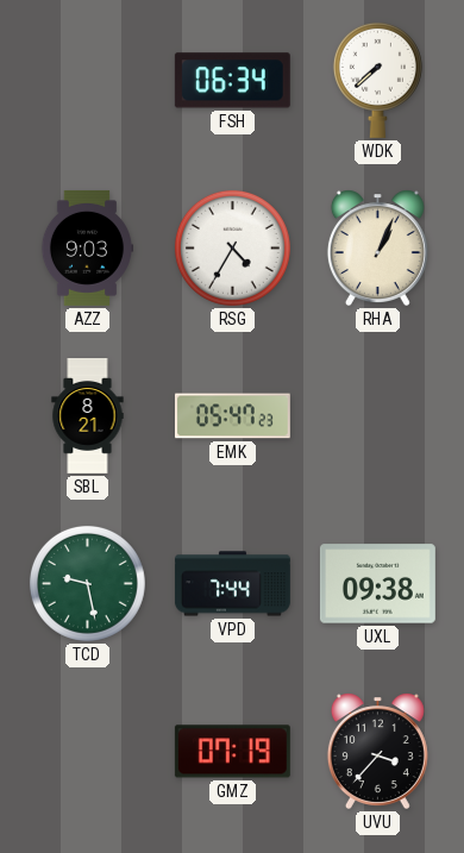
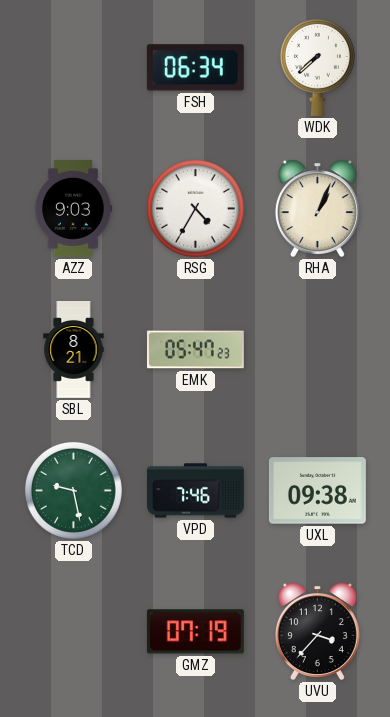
VPD: 7:44 -> 7:46
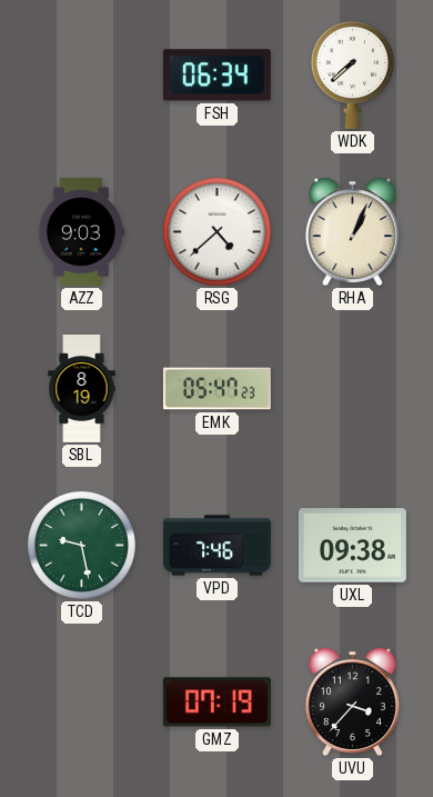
RSG: 4:35 -> 4:38
SBL: 8:21 -> 8:19
